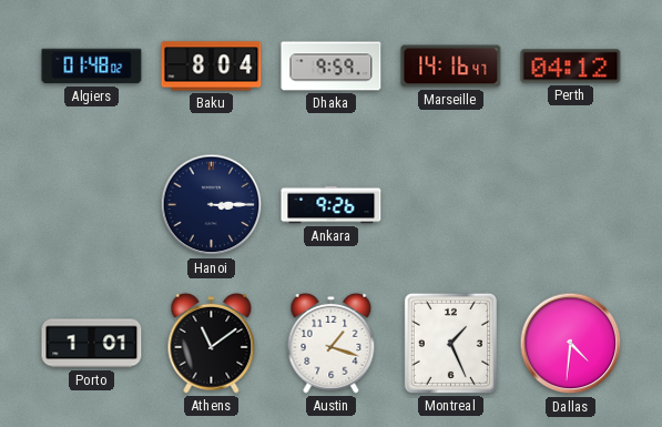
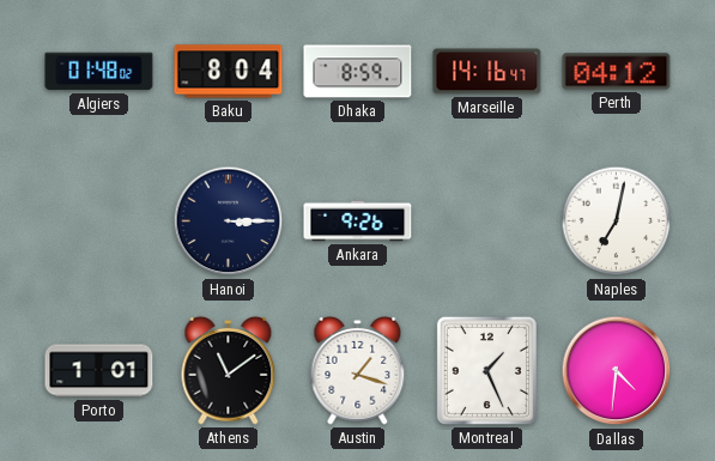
Dhaka: 9:59 -> 8:59
Naples: none -> 7:02
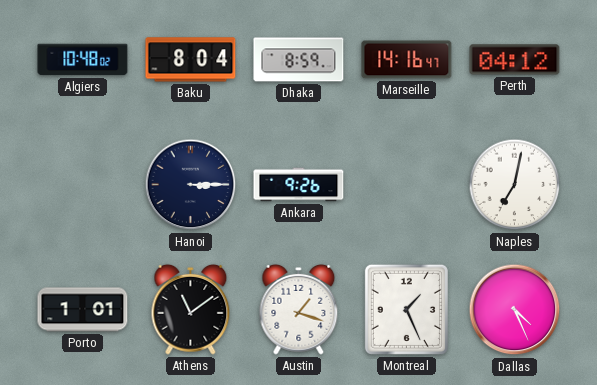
Algiers: 01:48 -> 10:48
Dallas: 4:31 -> 4:26
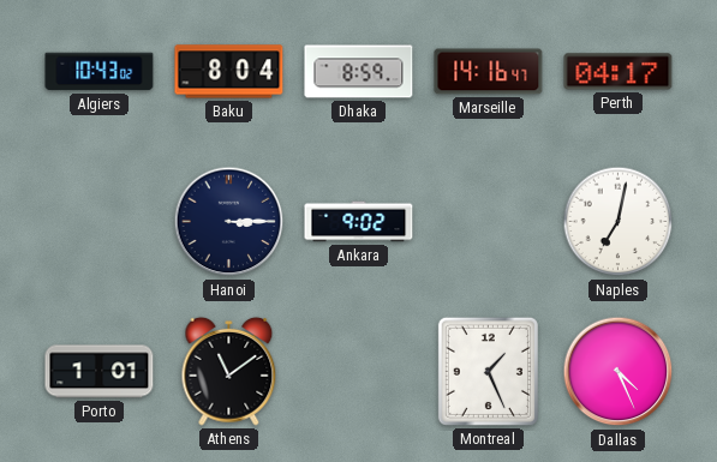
Algiers: 10:48 -> 10:43
Perth: 04:12 -> 04:17
Ankara: 9:26 -> 9:02
Austin: 1:18 -> none
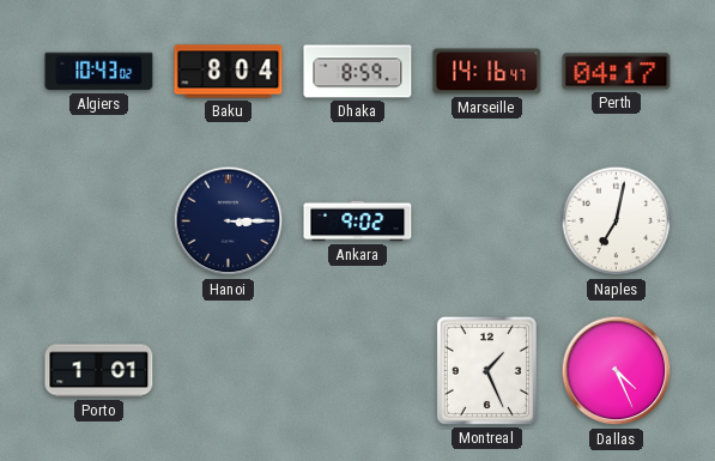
Athens: 11:09 -> none
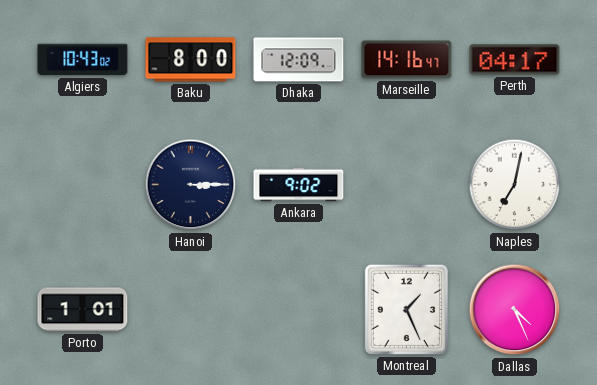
Baku: 8:04 -> 8:00
Dhaka: 8:59 -> 12:09
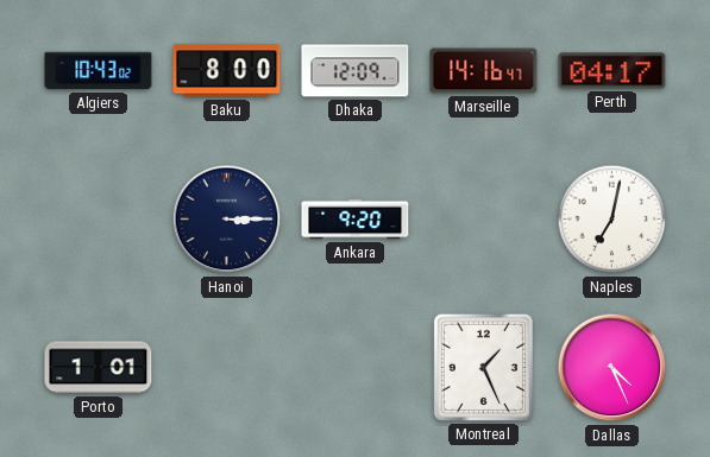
Ankara: 9:02 -> 9:20
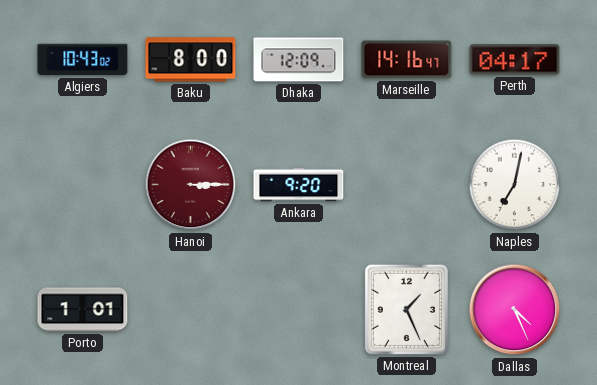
Hanoi dial: navy -> burgundy
